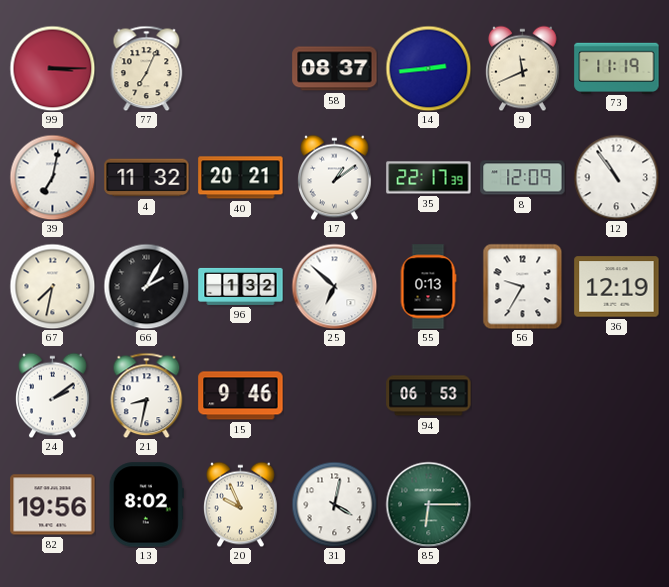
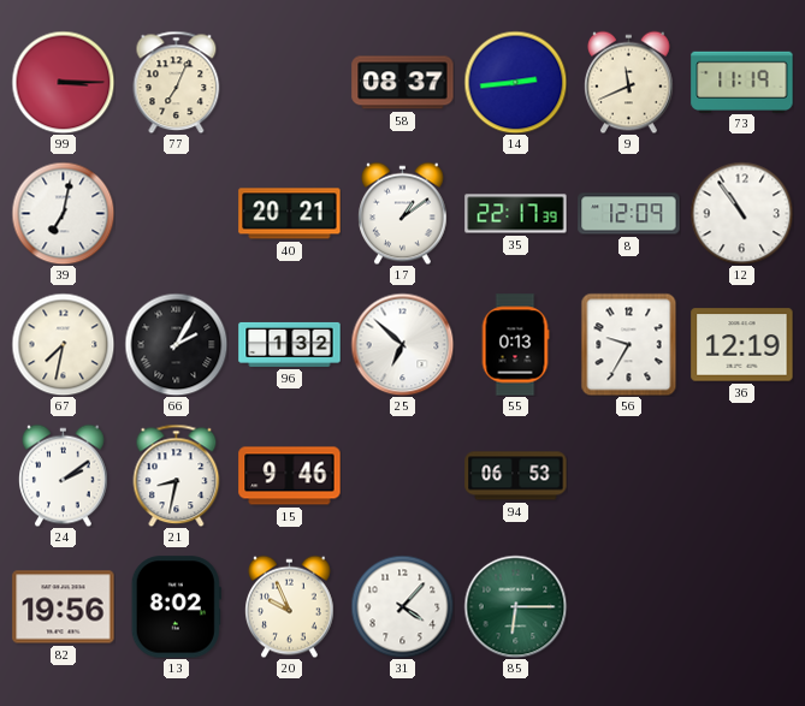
4: 11:32 -> none
31: 4:02 -> 4:07
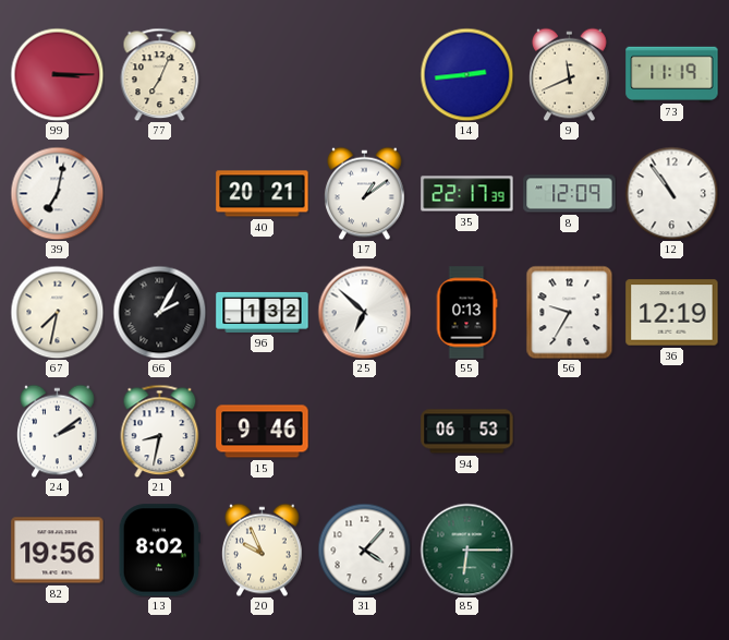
58: 08:37 -> none
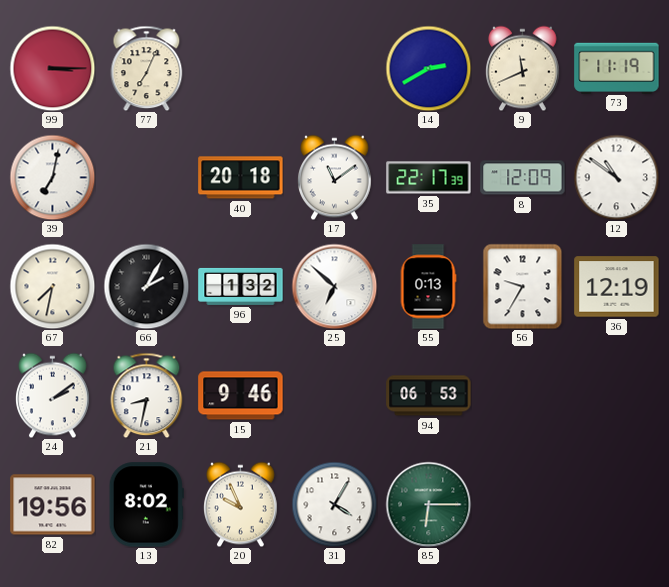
14: 2:44 -> 2:40
40: 20:21 -> 20:18
17: 1:09 -> 11:09
12: 10:54 -> 10:51
31: 4:07 -> 4:05
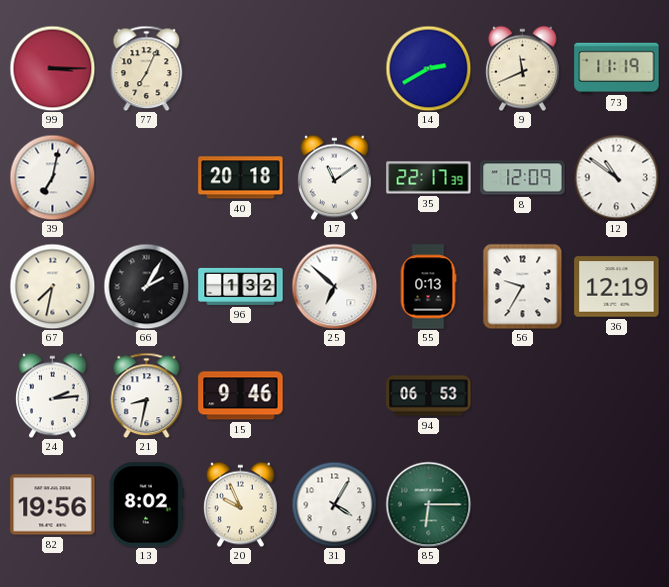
24: 2:09 -> 2:14
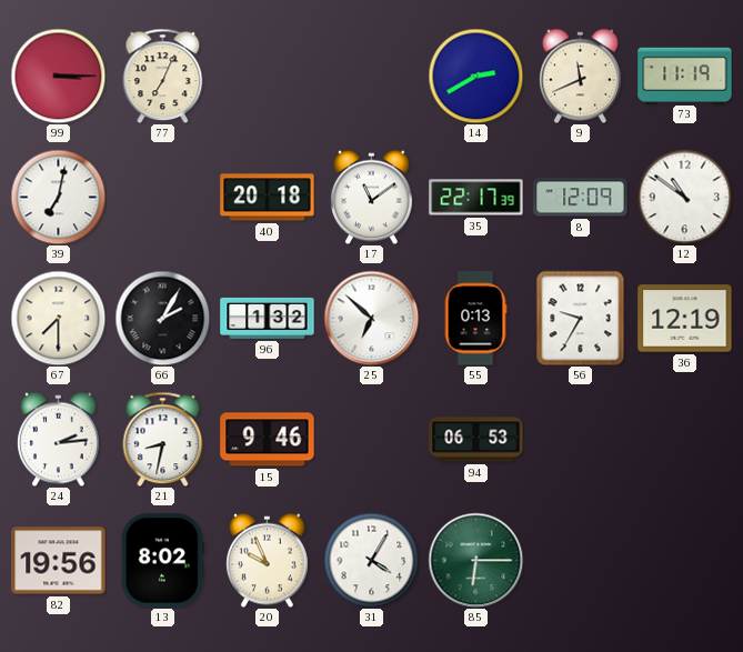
67: 7:32 -> 7:30
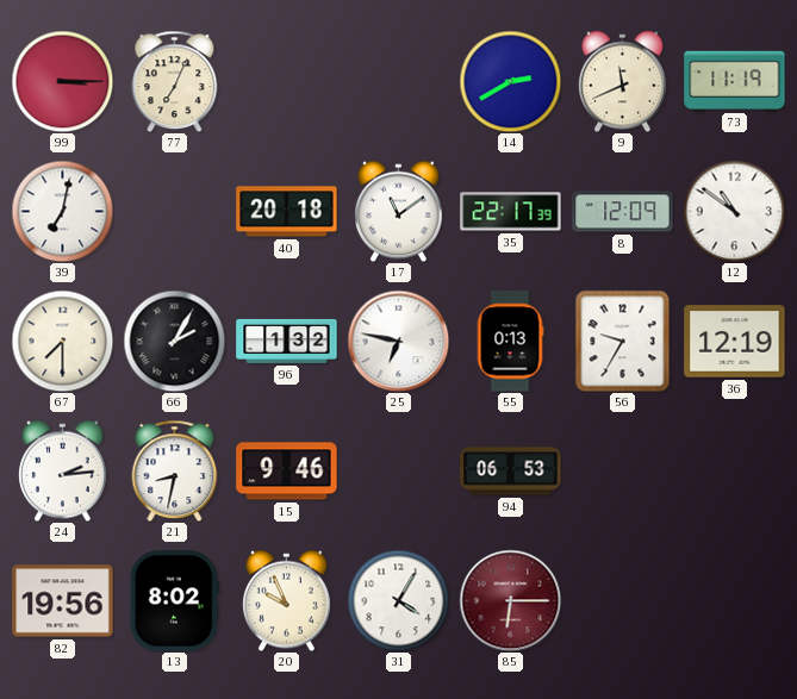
25: 6:52 -> 6:47
85 dial: green -> burgundy
